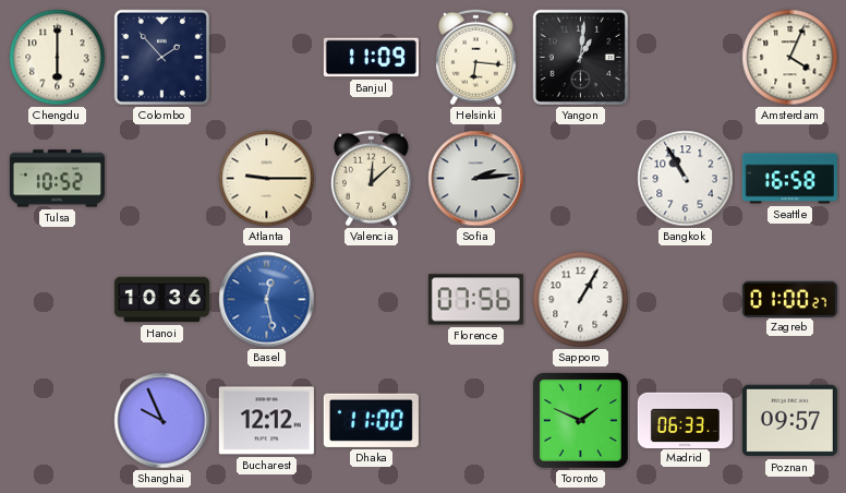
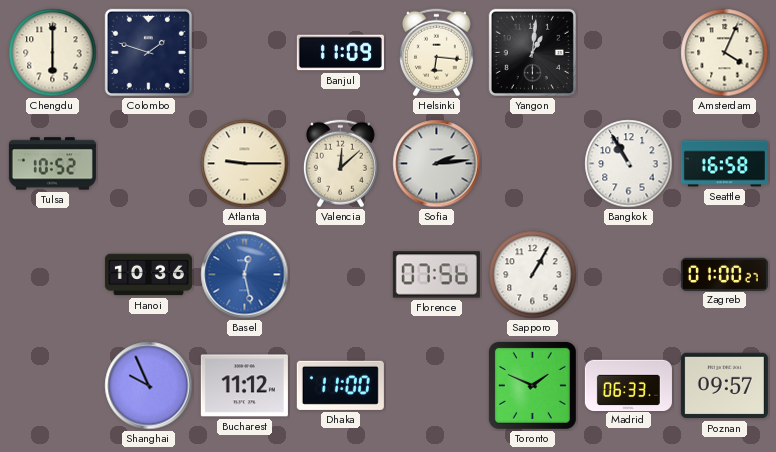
Colombo: 1:53 -> 1:48
Bucharest: 12:12 -> 11:12
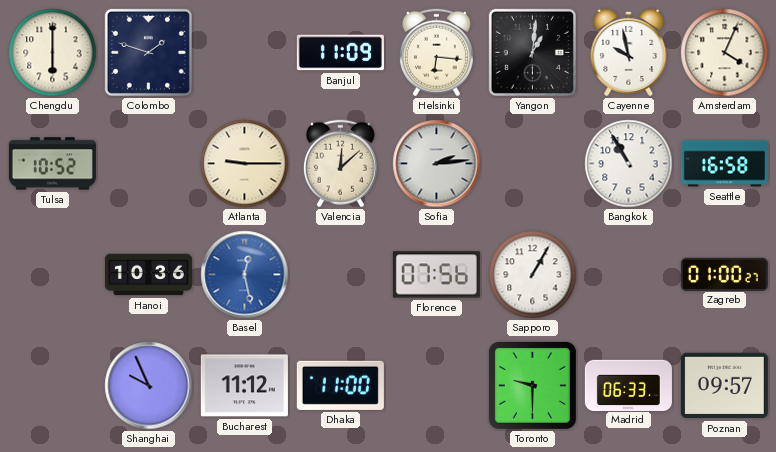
Cayenne: none -> 9:58
Toronto: 1:49 -> 9:30
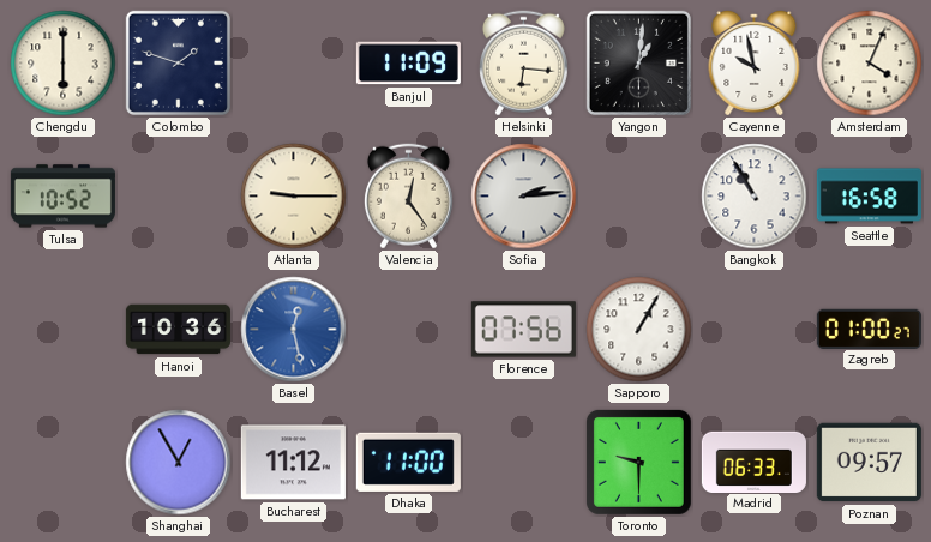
Valencia: 12:08 -> 12:24
Shanghai: 9:56 -> 12:55
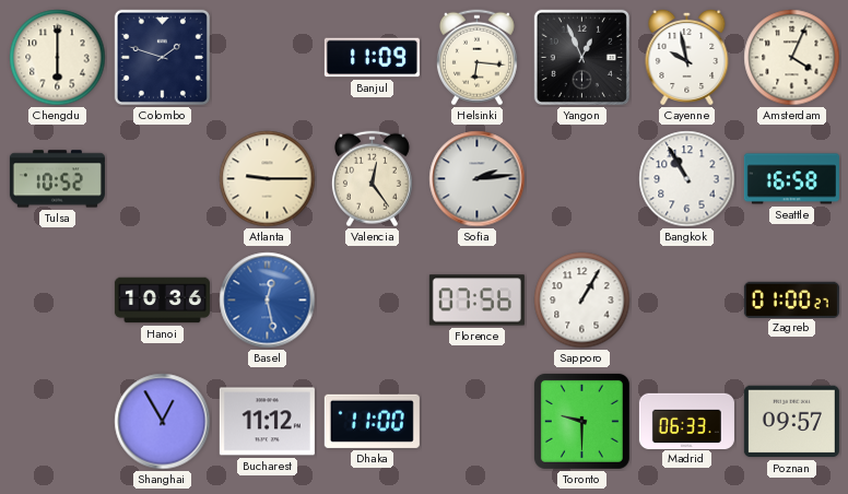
Yangon: 1:01 -> 12:56
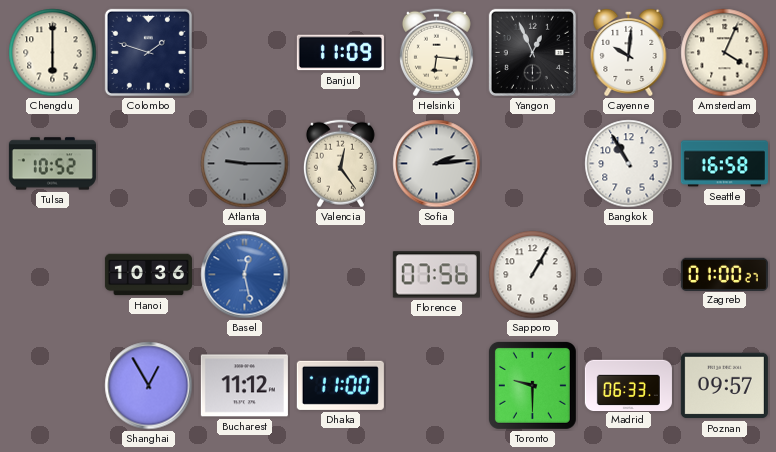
Cayenne: 9:58 -> 10:01
Atlanta dial: cream -> grey
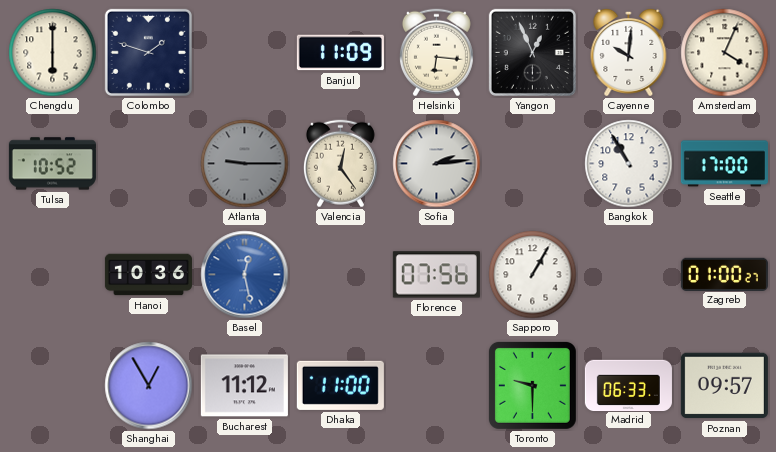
Seattle: 16:58 -> 17:00
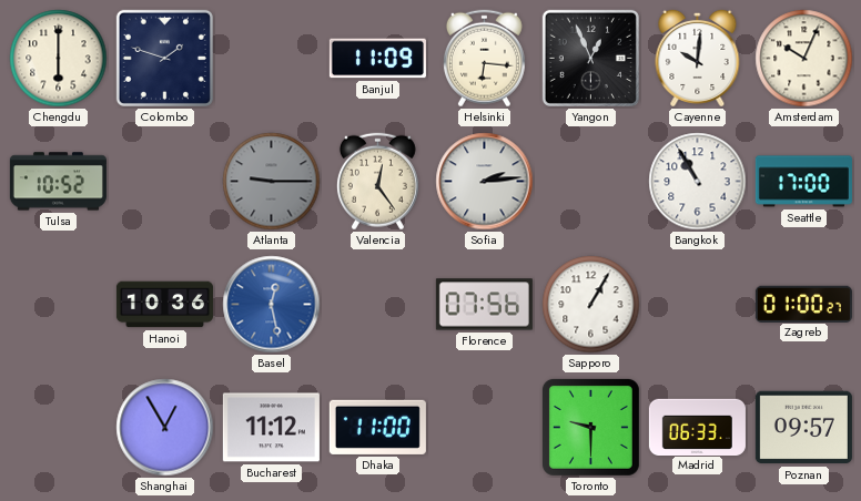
Amsterdam: 4:04 -> 10:04
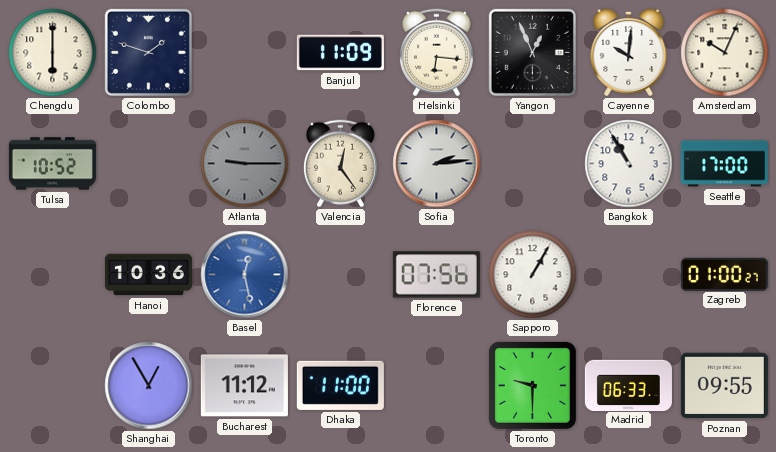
Poznan: 09:57 -> 09:55
